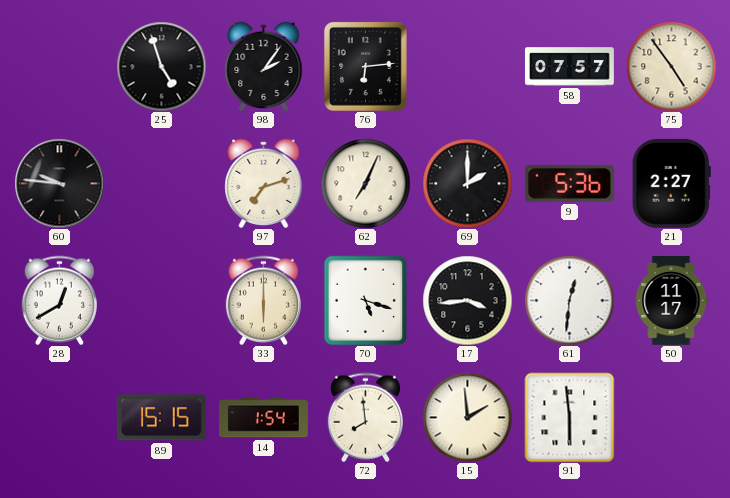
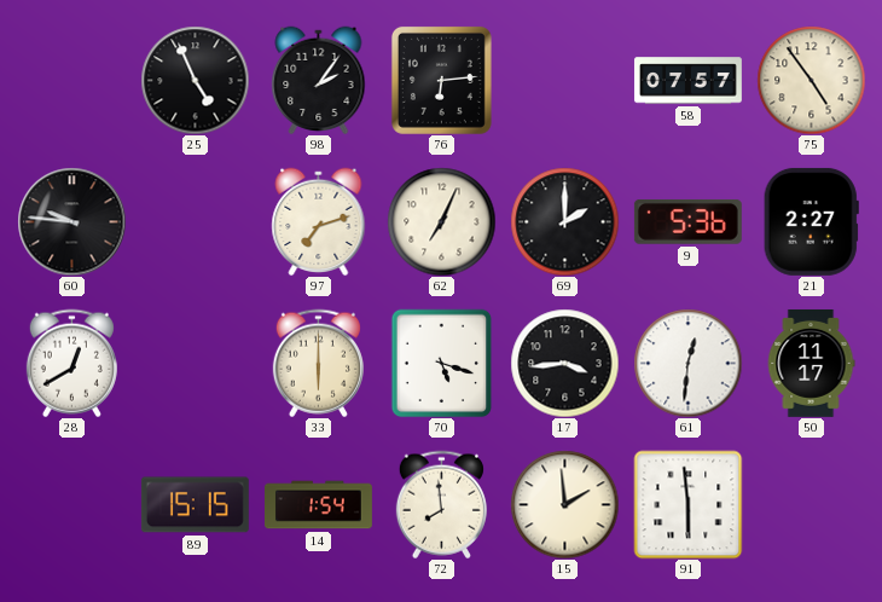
25: 4:57 -> 4:56
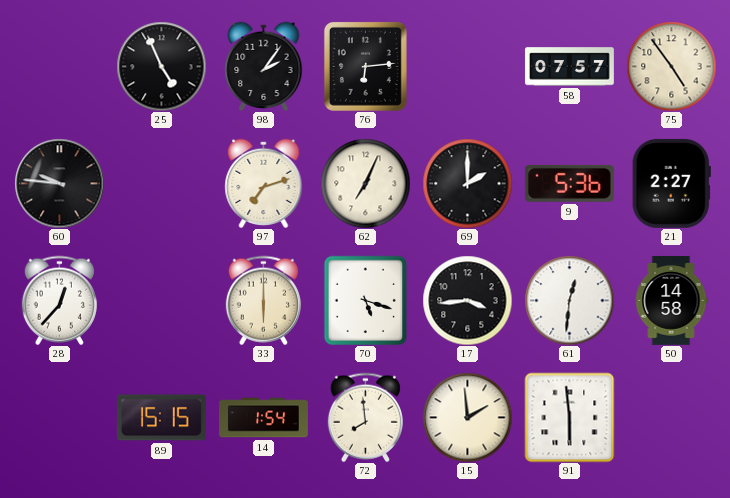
28: 12:40 -> 12:37
50: 11:17 -> 14:58
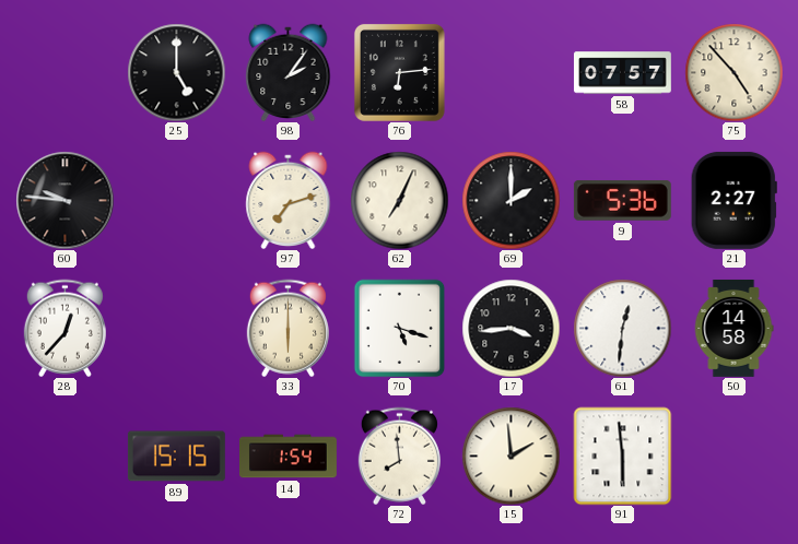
25: 4:56 -> 5:00
75: 4:54 -> 4:53
